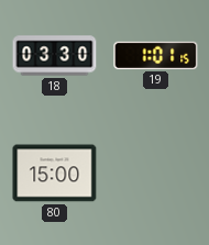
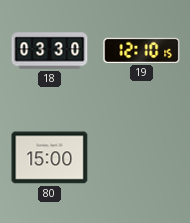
19: 1:01 -> 12:10
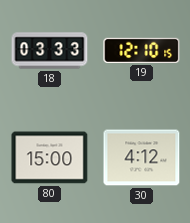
18: 03:30 -> 03:33
30: none -> 4:12
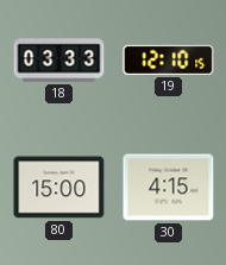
30: 4:12 -> 4:15
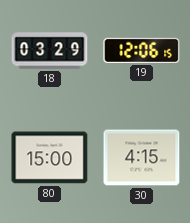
18: 03:33 -> 03:29
19: 12:10 -> 12:06
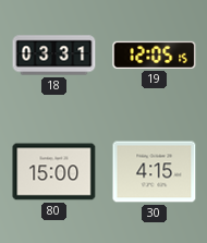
18: 03:29 -> 03:31
19: 12:06 -> 12:05
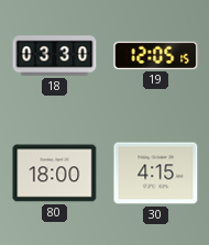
18: 03:31 -> 03:30
80: 15:00 -> 18:00
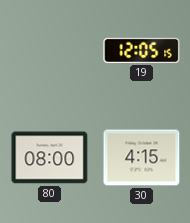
18: 03:30 -> none
80: 18:00 -> 08:00
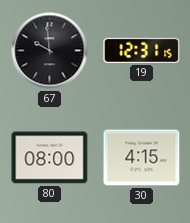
67: none -> 9:59
19: 12:05 -> 12:31
